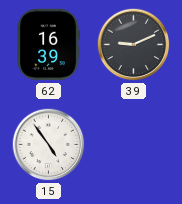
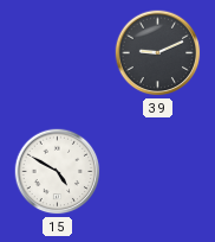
62: 16:39 -> none
15: 4:54 -> 4:50
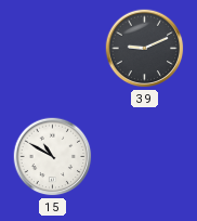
15: 4:50 -> 10:50
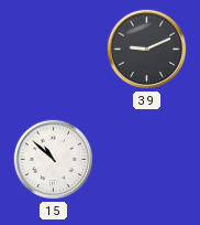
15: 10:50 -> 10:52
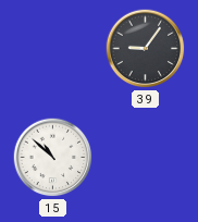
39: 9:11 -> 9:06
